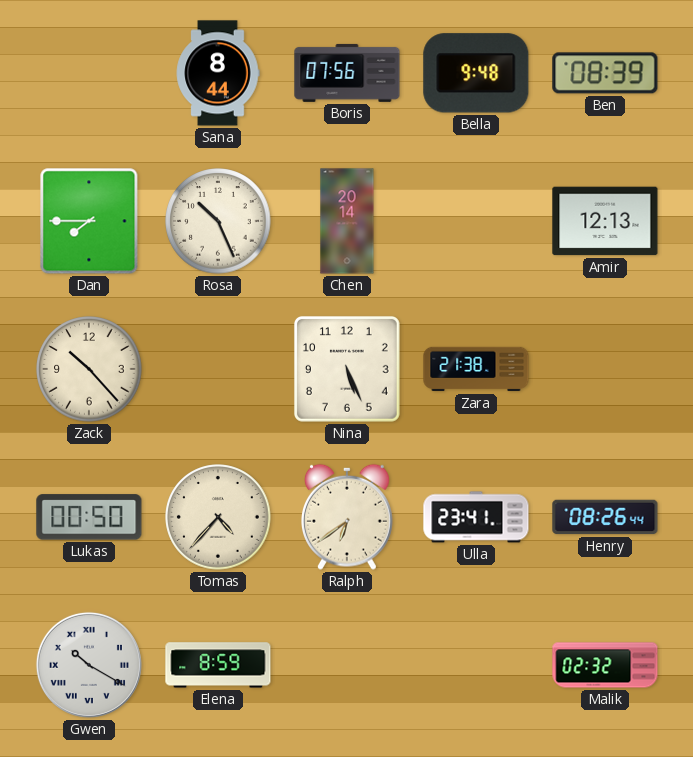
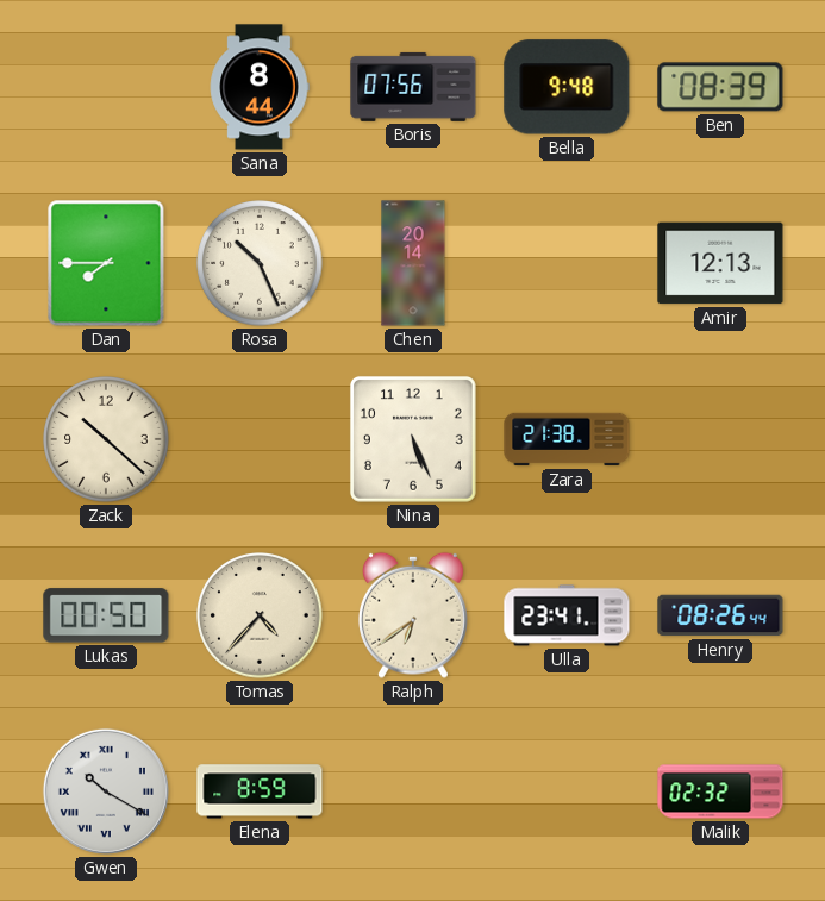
Zack: 10:23 -> 10:22
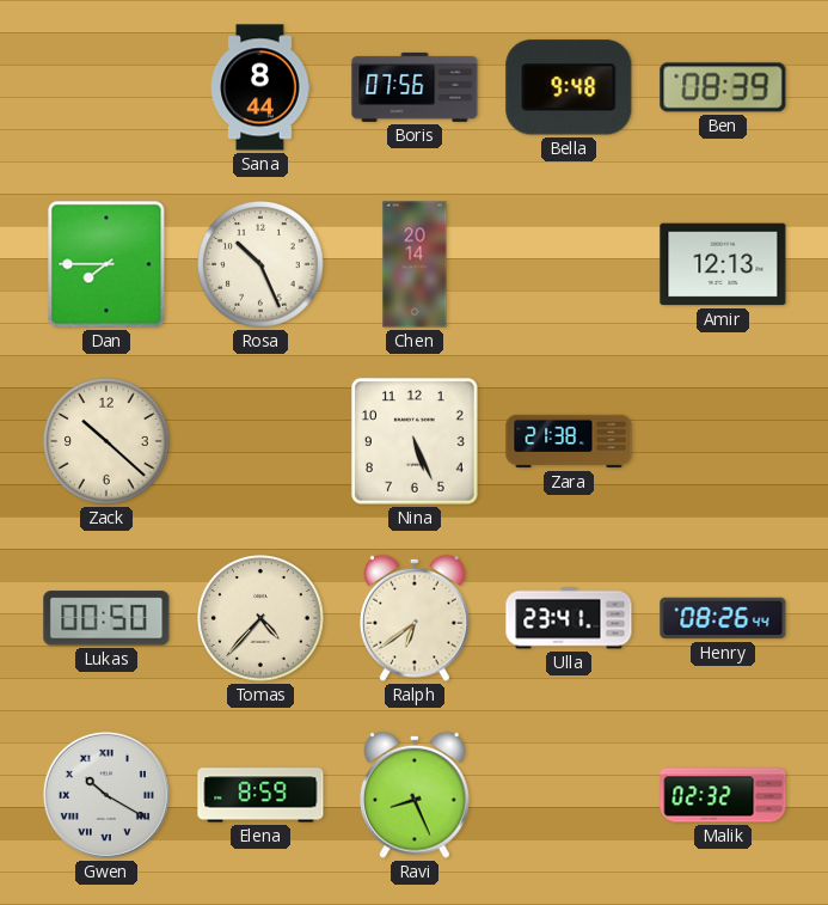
Ravi: none -> 8:26
